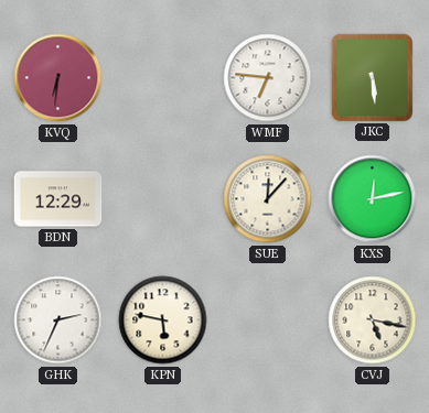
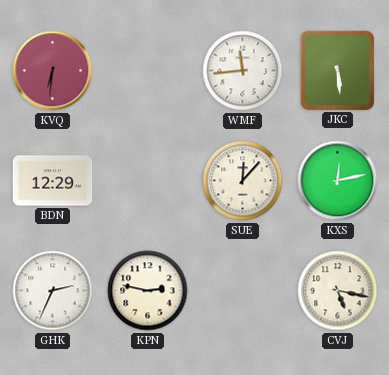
WMF: 6:46 -> 11:44
KPN: 5:47 -> 2:47
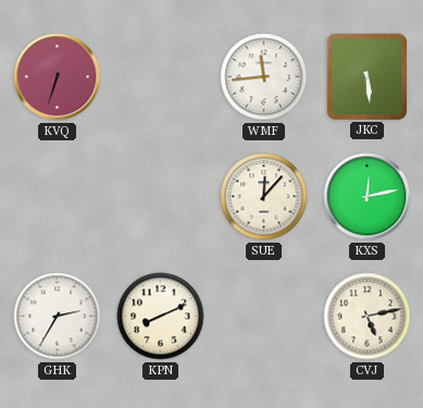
KVQ: 6:31 -> 6:33
BDN: 12:29 -> none
GHK: 2:34 -> 2:35
KPN: 2:47 -> 8:11
CVJ: 5:17 -> 5:13
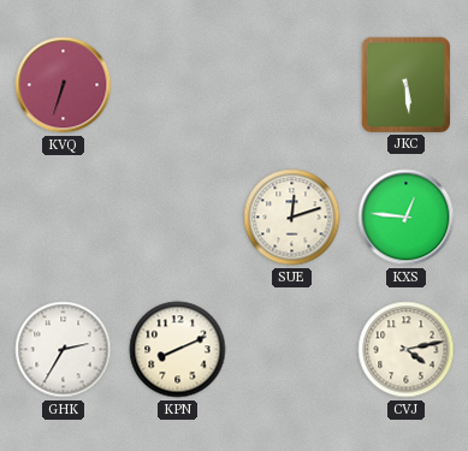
WMF: 11:44 -> none
SUE: 12:07 -> 12:12
KXS: 12:13 -> 12:46
CVJ: 5:13 -> 4:13
